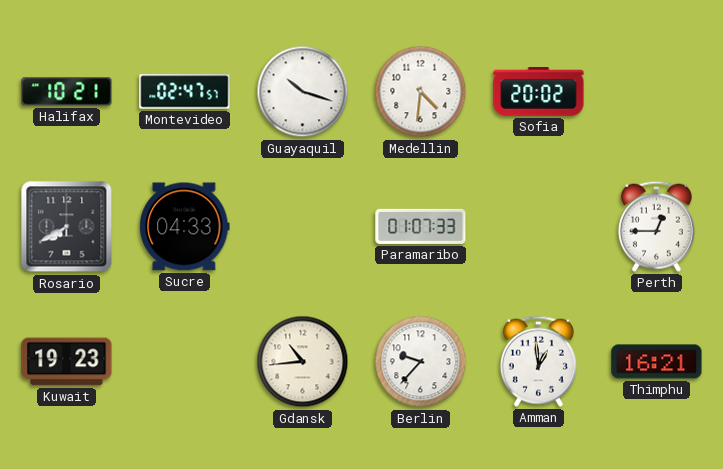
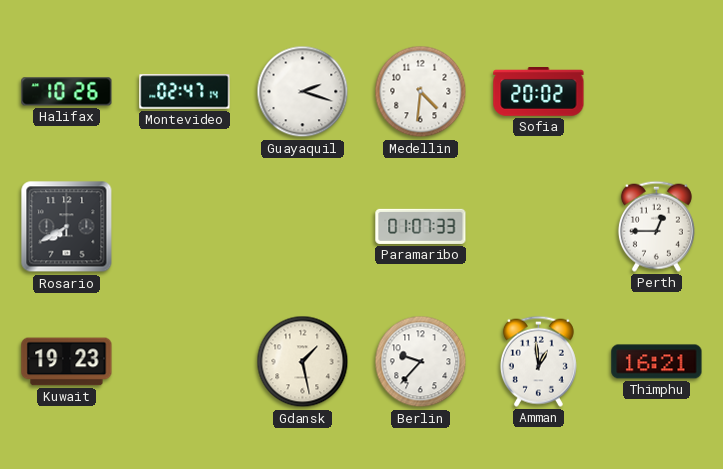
Halifax: 10:21 -> 10:26
Montevideo: 02:47:57 -> 02:47:14
Guayaquil: 10:18 -> 2:18
Sucre: 04:33 -> none
Gdansk: 10:44 -> 1:28
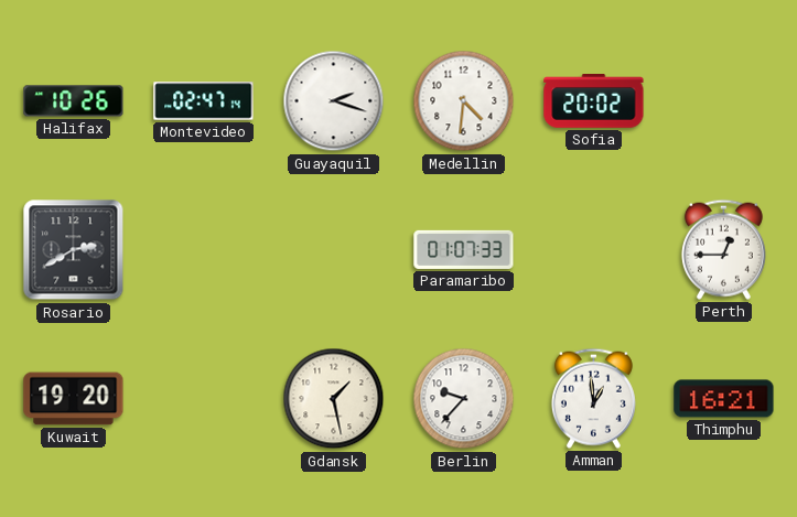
Rosario: 7:40 -> 2:40
Kuwait: 19:23 -> 19:20
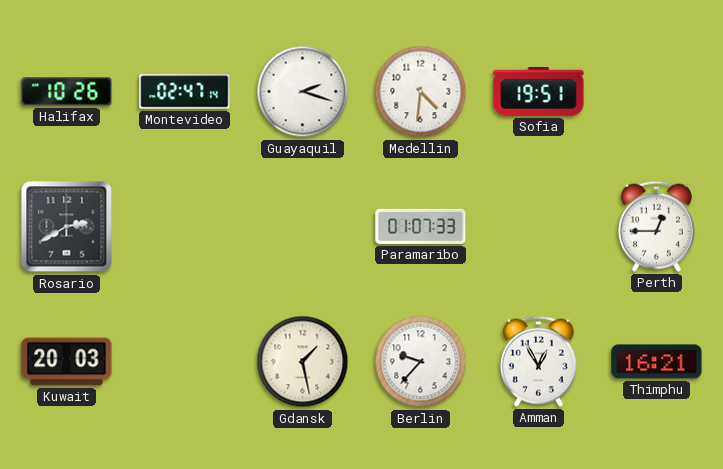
Sofia: 20:02 -> 19:51
Kuwait: 19:20 -> 20:03
Amman: 12:59 -> 12:55
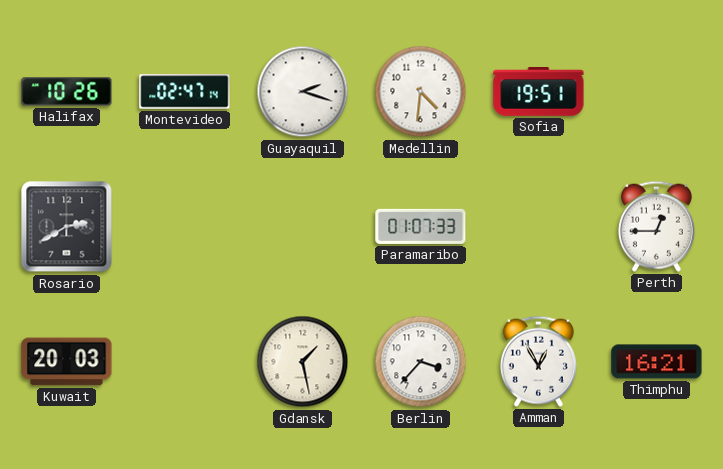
Berlin: 9:37 -> 3:37
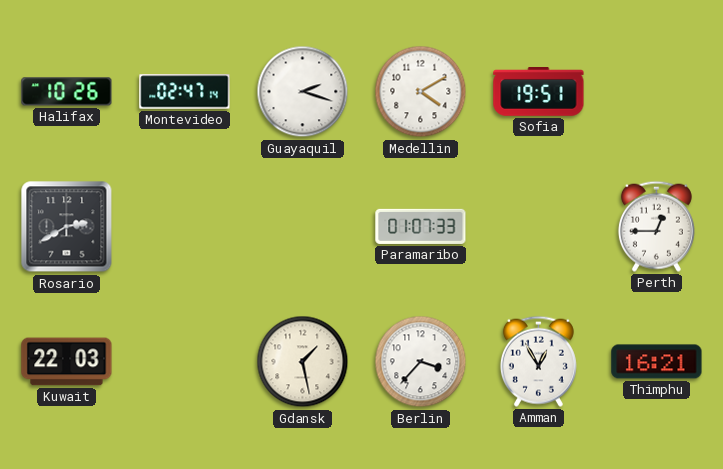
Medellin: 4:31 -> 4:10
Kuwait: 20:03 -> 22:03
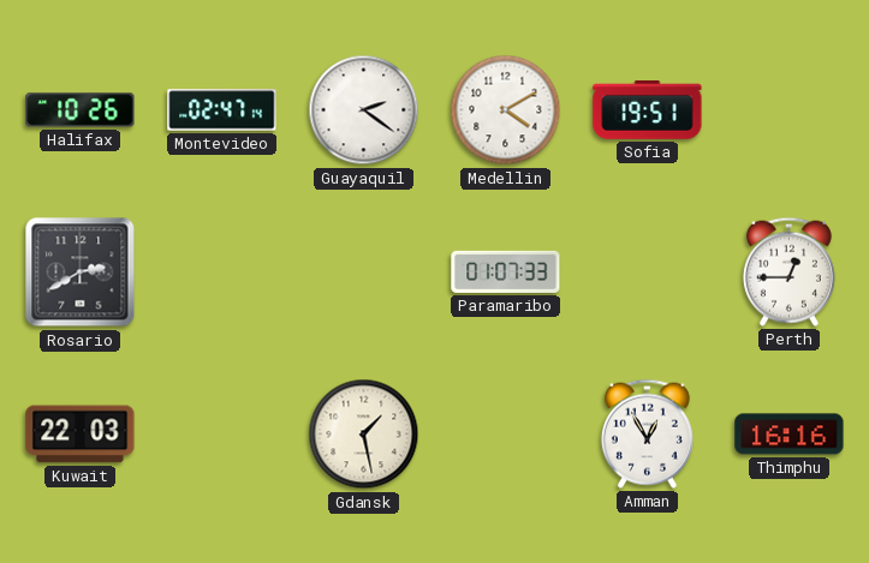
Guayaquil: 2:18 -> 2:21
Berlin: 3:37 -> none
Thimphu: 16:21 -> 16:16
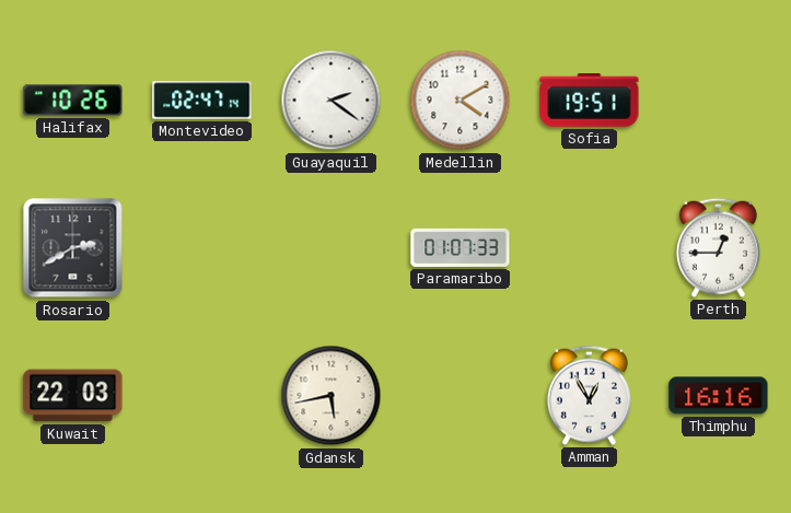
Gdansk: 1:28 -> 5:43
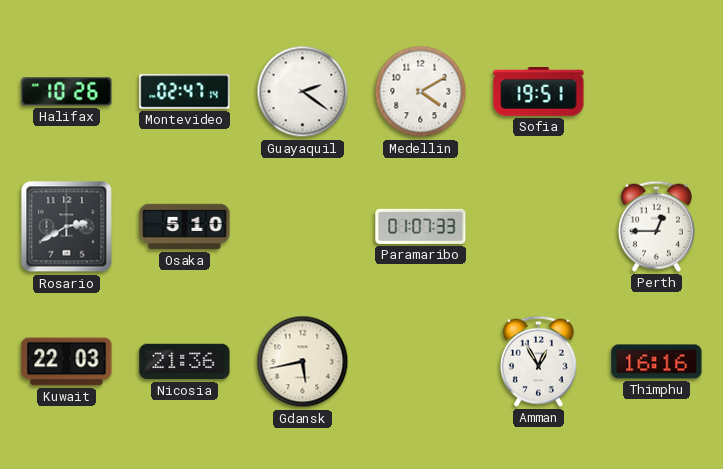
Osaka: none -> 5:10
Nicosia: none -> 21:36
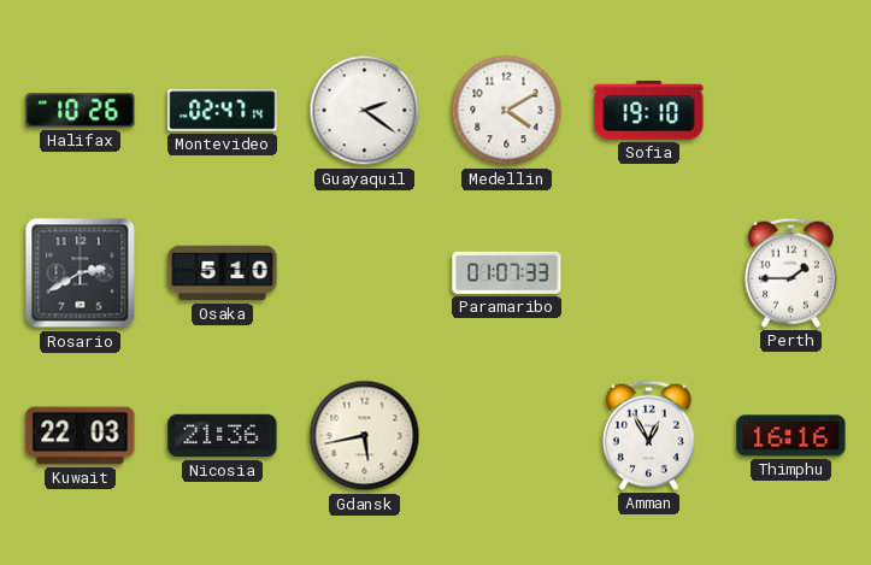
Sofia: 19:51 -> 19:10
Perth: 12:45 -> 1:45
